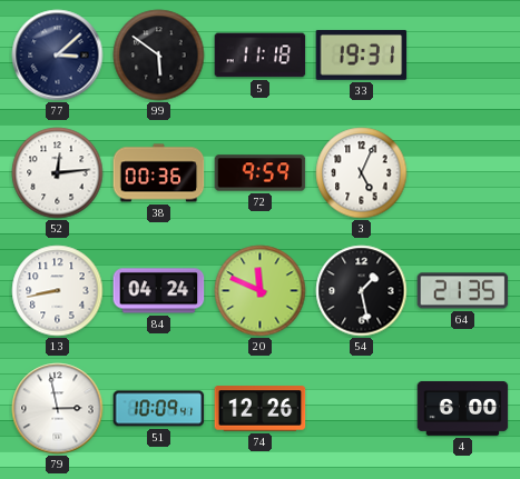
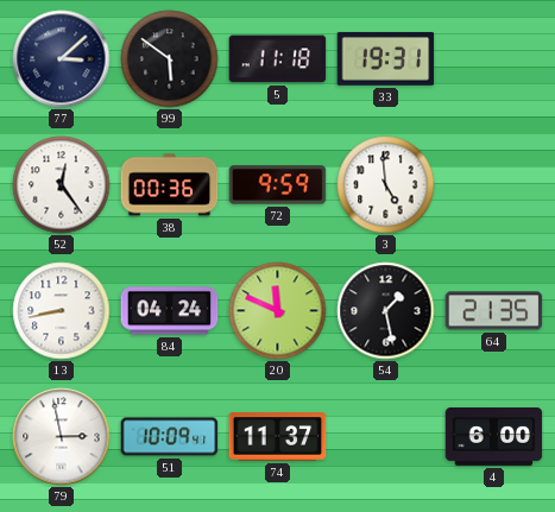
52: 12:14 -> 12:24
3: 5:04 -> 4:59
74: 12:26 -> 11:37
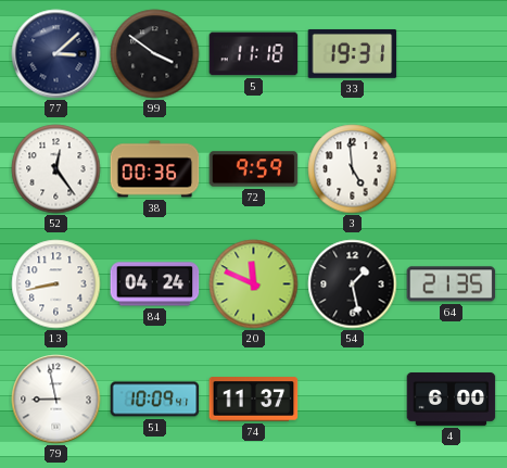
99: 5:51 -> 3:51
79: 2:58 -> 8:58
